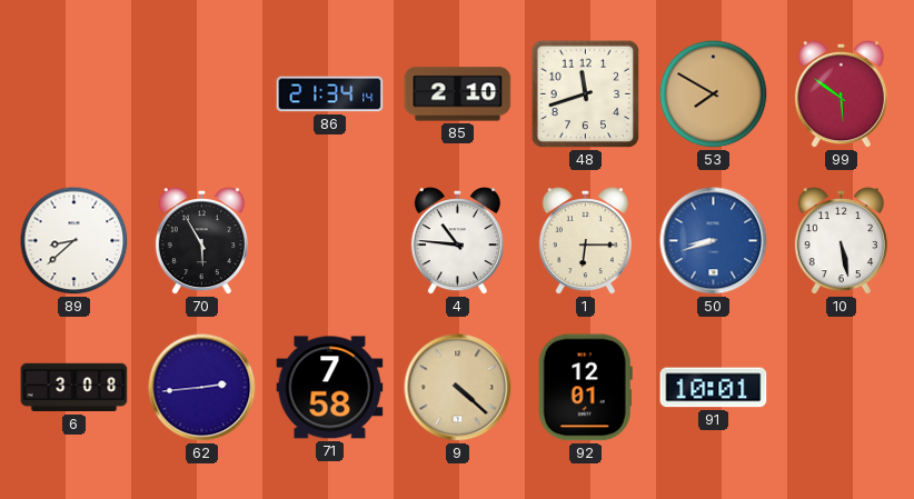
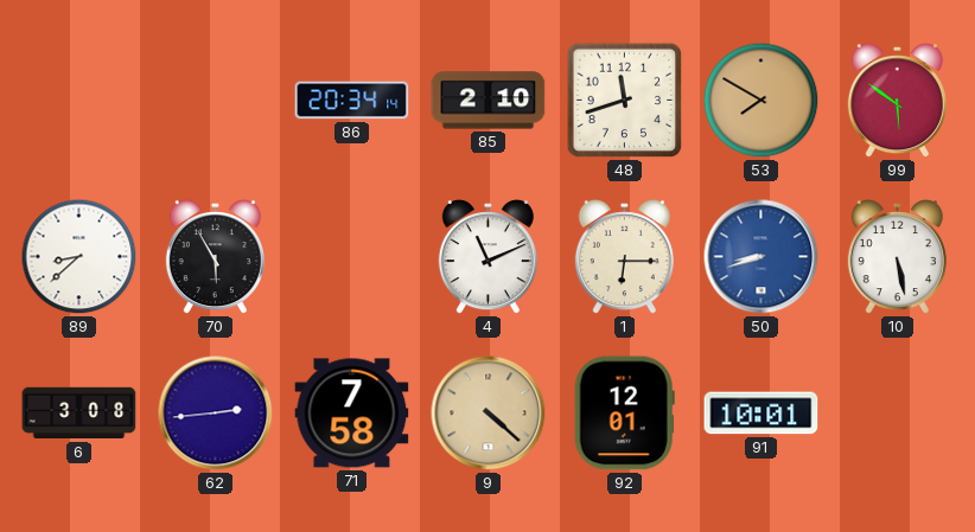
86: 21:34 -> 20:34
4: 10:46 -> 11:11
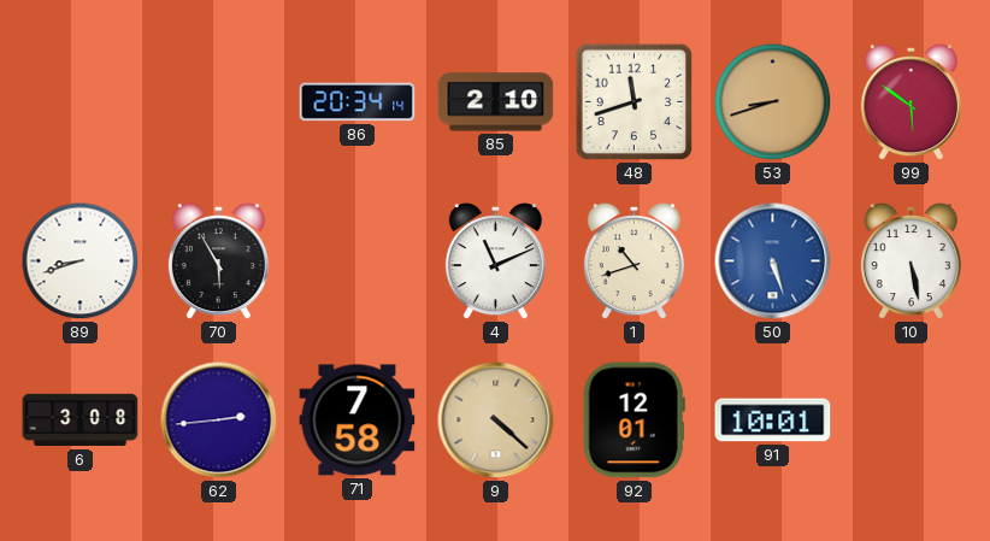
53: 7:50 -> 8:42
89: 8:38 -> 8:42
1: 6:15 -> 10:42
50: 8:42 -> 5:27
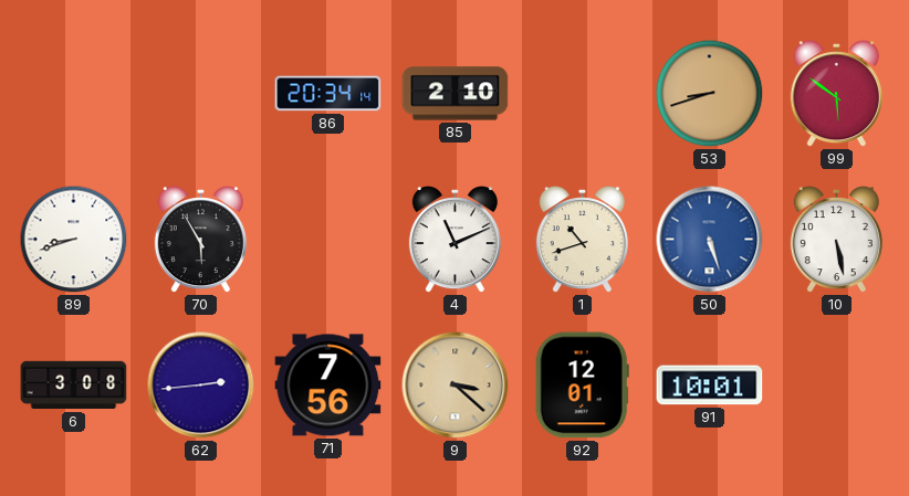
48: 11:42 -> none
71: 7:58 -> 7:56
9: 4:22 -> 3:22
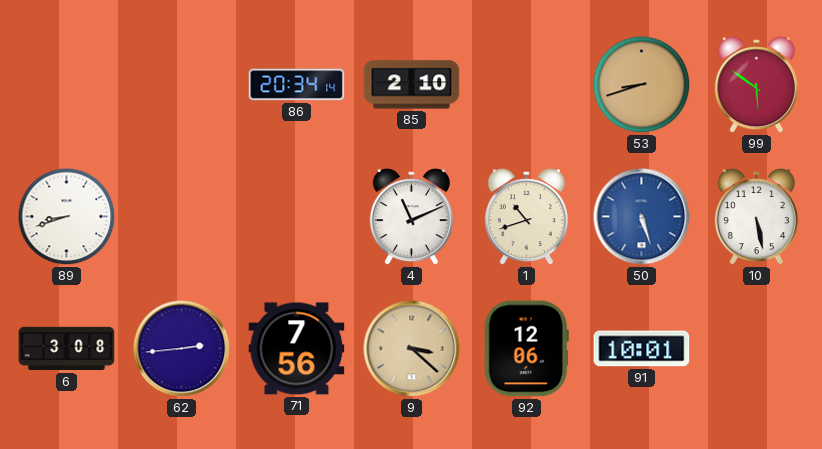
70: 5:55 -> none
92: 12:01 -> 12:06
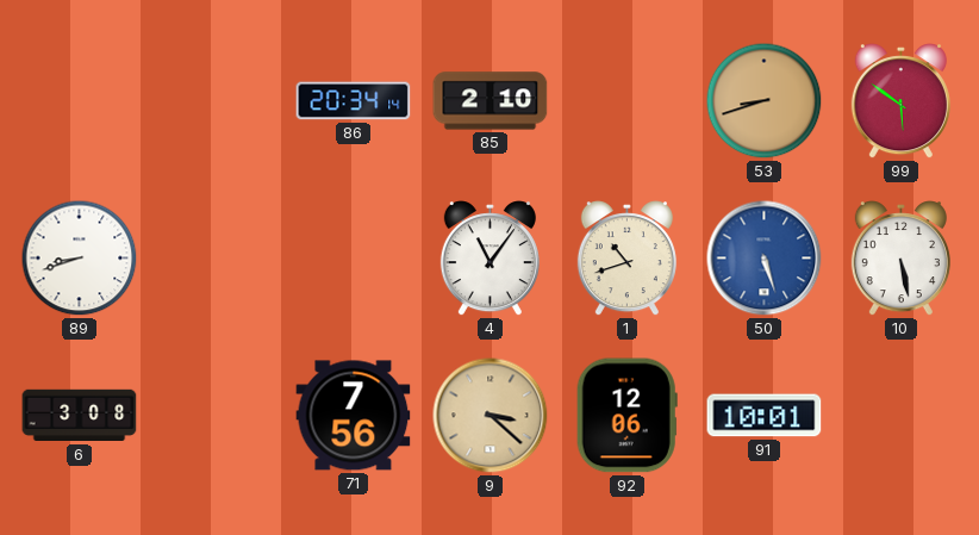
4: 11:11 -> 11:06
62: 2:44 -> none
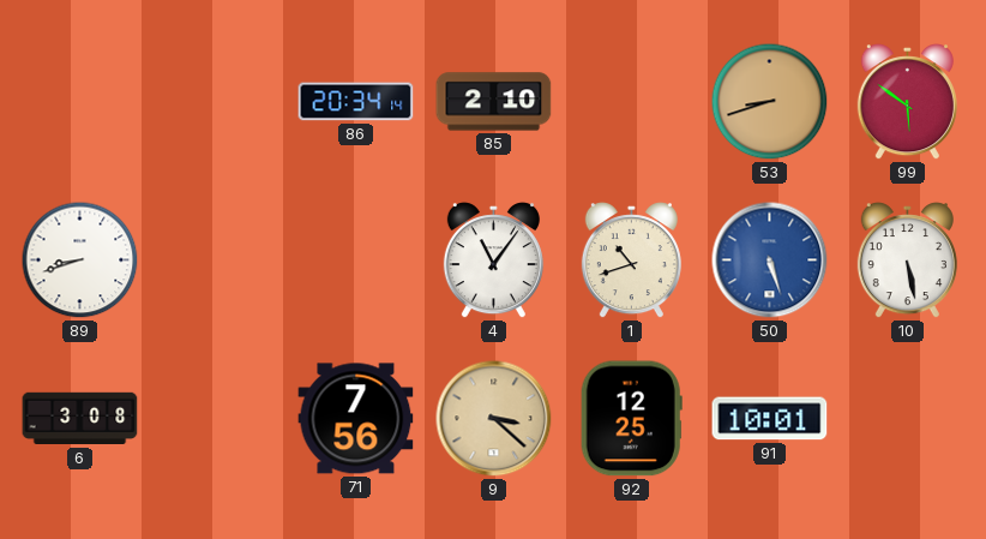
92: 12:06 -> 12:25
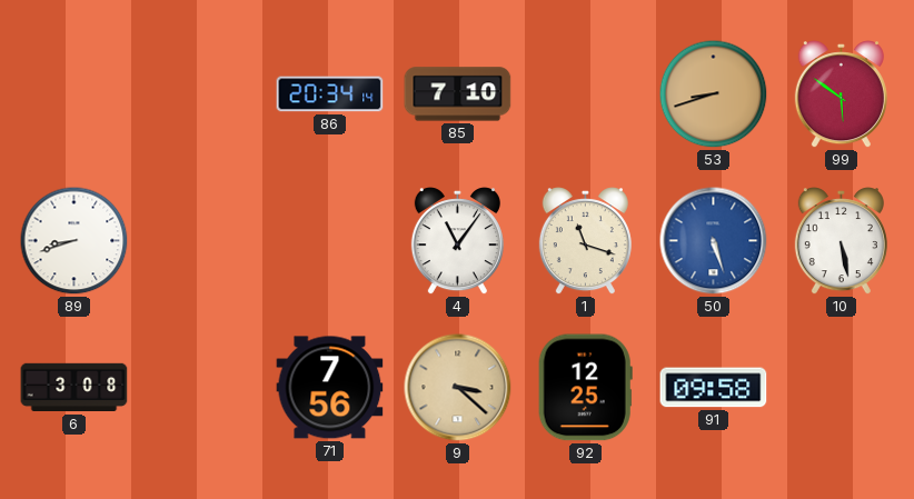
85: 2:10 -> 7:10
1: 10:42 -> 11:18
91: 10:01 -> 09:58
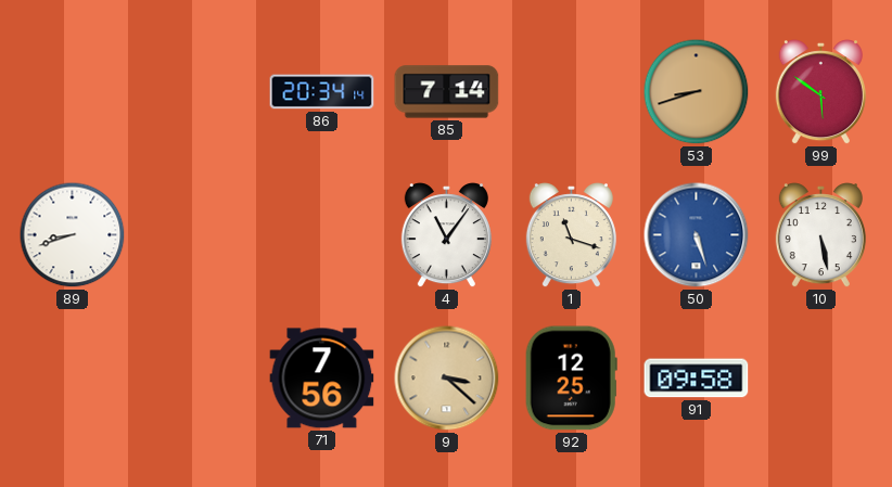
85: 7:10 -> 7:14
6: 3:08 -> none
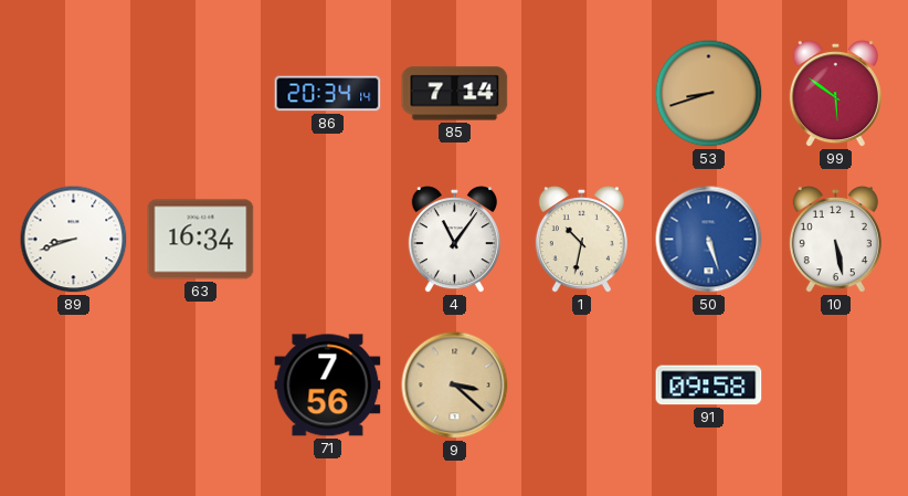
63: none -> 16:34
1: 11:18 -> 10:32
92: 12:25 -> none
